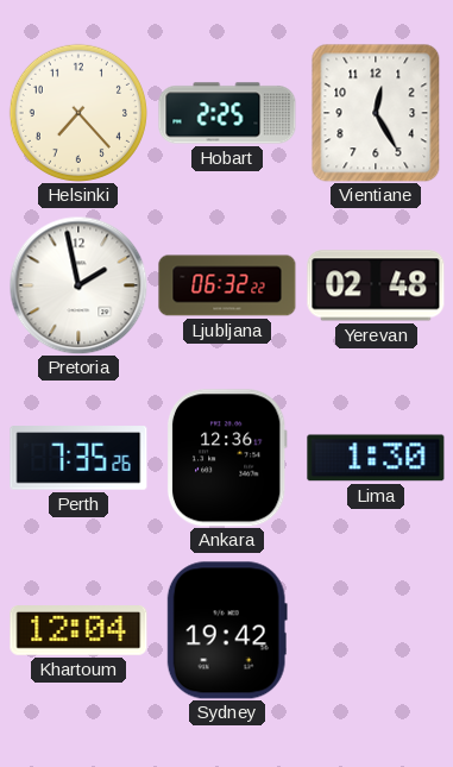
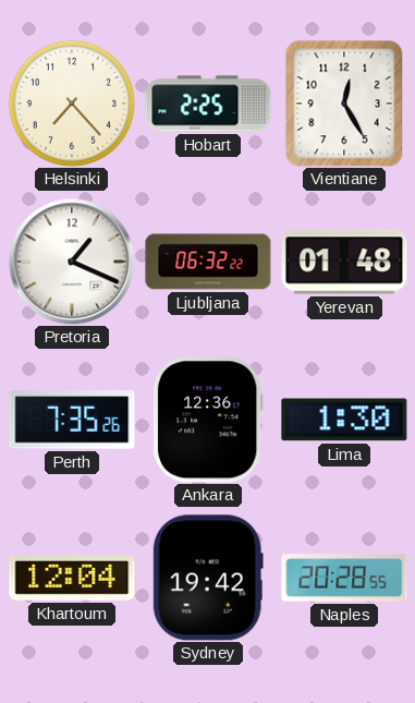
Pretoria: 1:58 -> 1:19
Yerevan: 02:48 -> 01:48
Naples: none -> 20:28
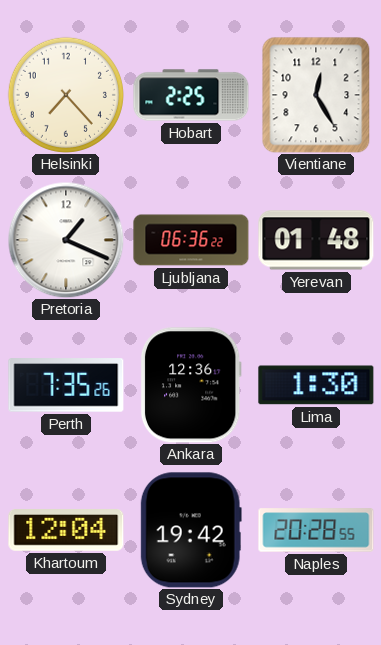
Ljubljana: 06:32 -> 06:36
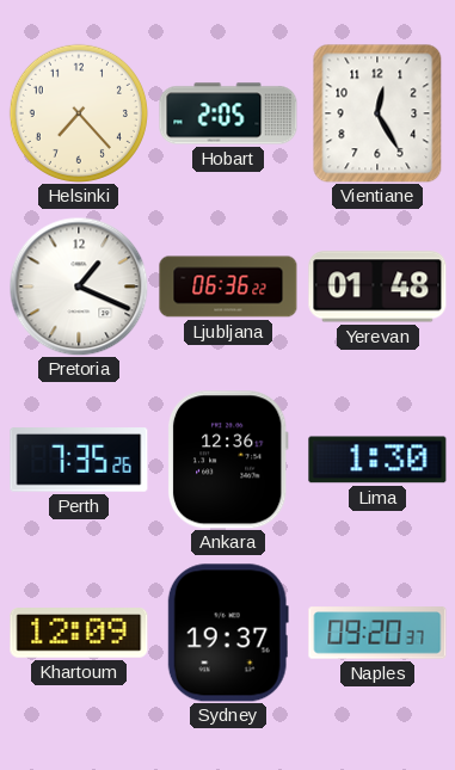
Hobart: 2:25 -> 2:05
Khartoum: 12:04 -> 12:09
Sydney: 19:42 -> 19:37
Naples: 20:28 -> 09:20
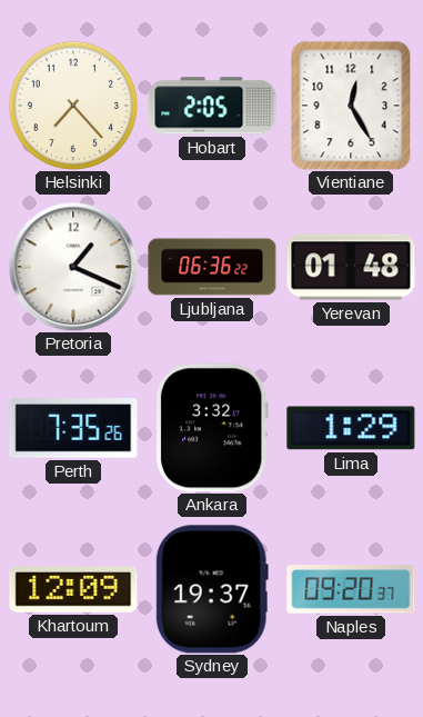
Ankara: 12:36 -> 3:32
Lima: 1:30 -> 1:29
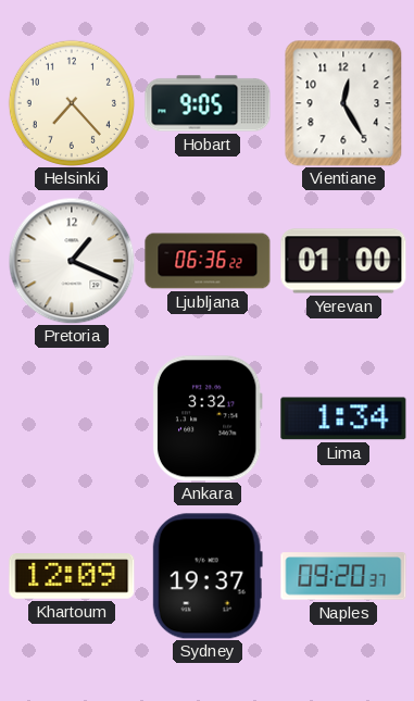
Hobart: 2:05 -> 9:05
Yerevan: 01:48 -> 01:00
Perth: 7:35 -> none
Lima: 1:29 -> 1:34
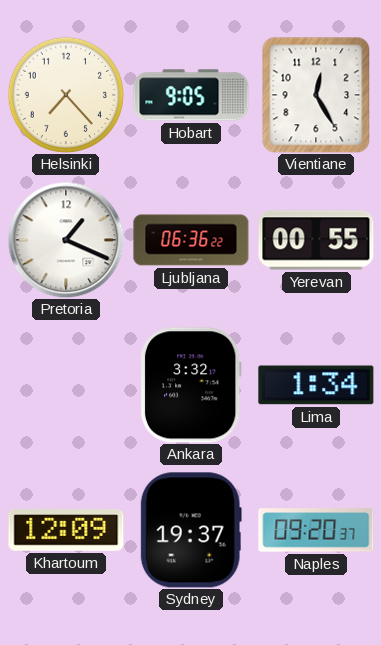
Yerevan: 01:00 -> 00:55
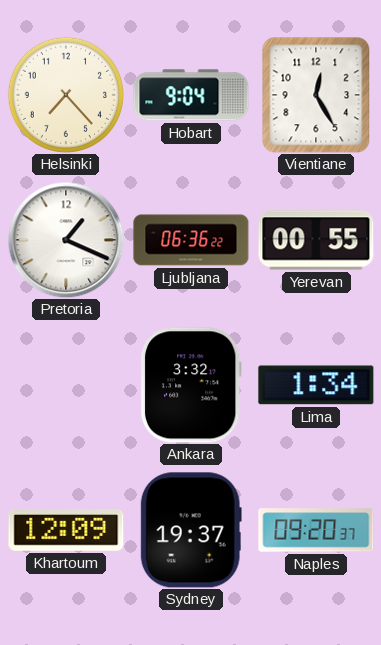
Hobart: 9:05 -> 9:04
